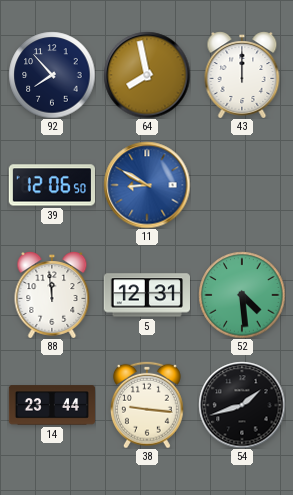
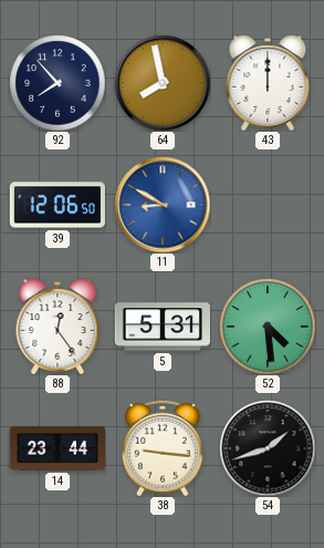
88: 11:59 -> 12:24
5: 12:31 -> 5:31
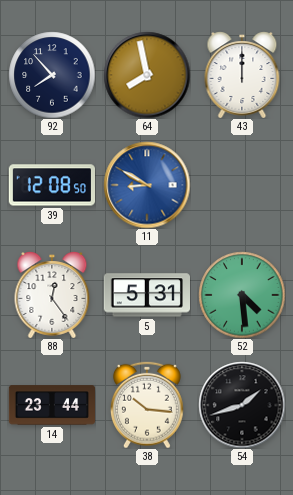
39: 12:06 -> 12:08
38: 9:16 -> 10:16
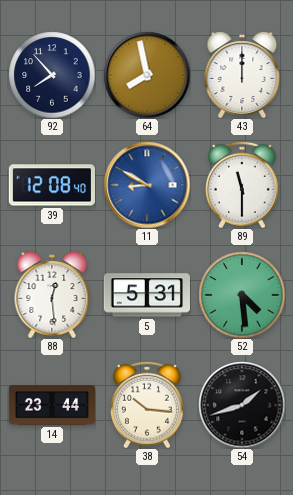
39: 12:08:50 -> 12:08:40
89: none -> 11:30
88: 12:24 -> 12:29
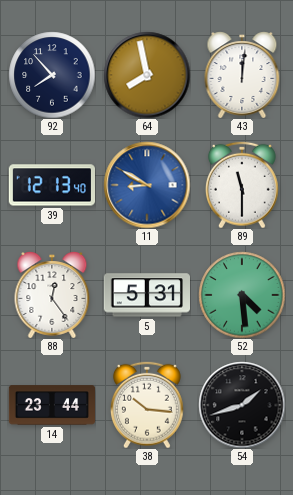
43: 12:00 -> 12:01
39: 12:08 -> 12:13
88: 12:29 -> 12:24
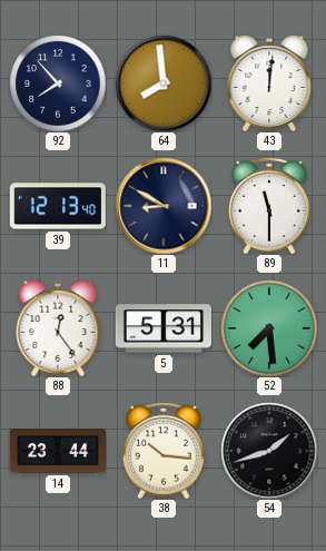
64: 7:58 -> 7:59
11 dial: blue -> navy
52: 4:29 -> 7:29
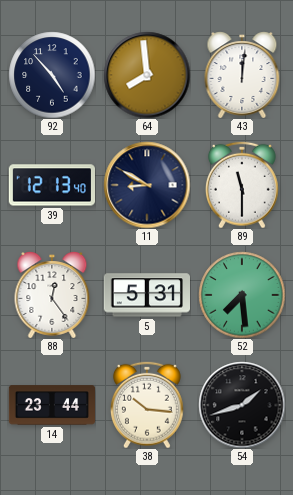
92: 7:53 -> 4:53
